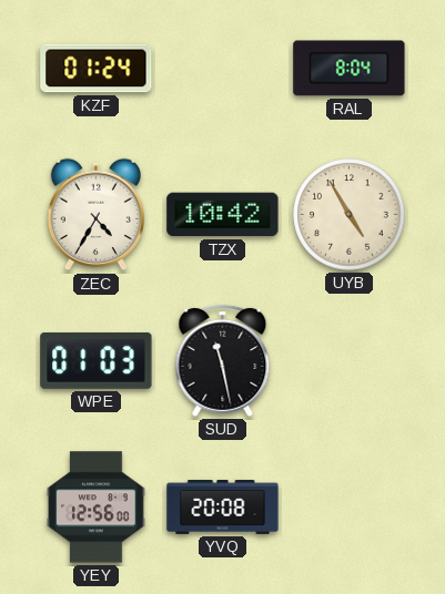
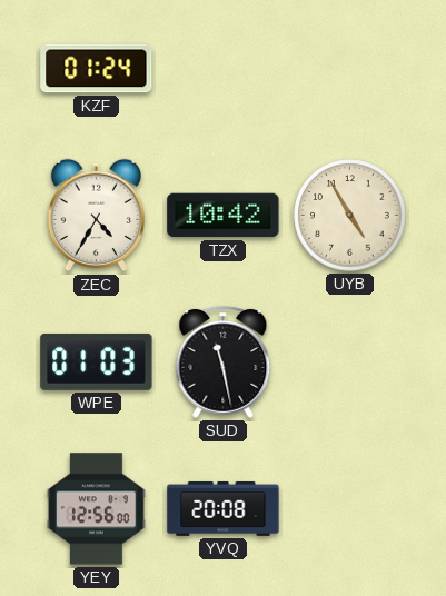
RAL: 8:04 -> none
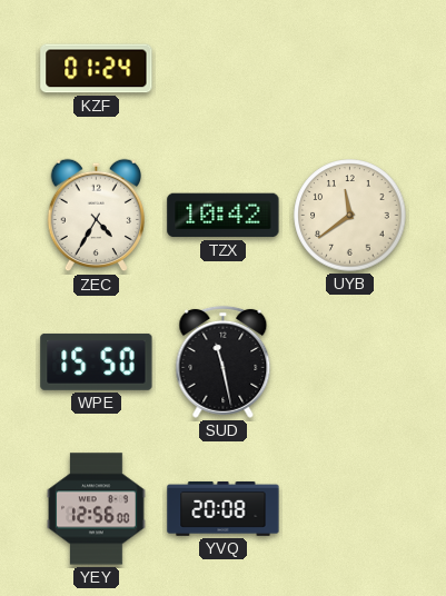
UYB: 4:55 -> 11:39
WPE: 01:03 -> 15:50
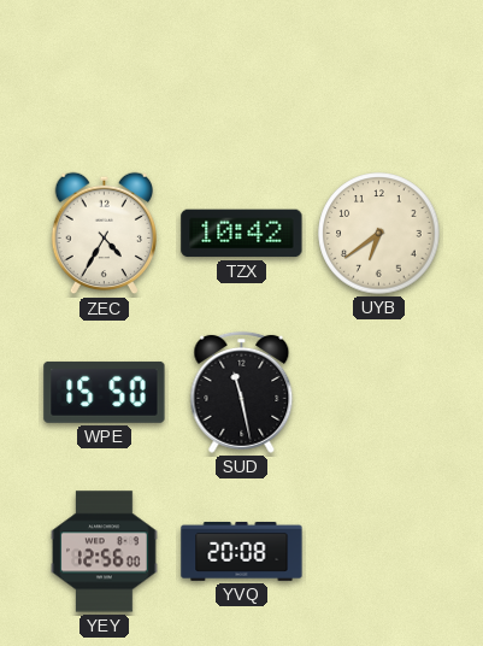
KZF: 01:24 -> none
UYB: 11:39 -> 6:39
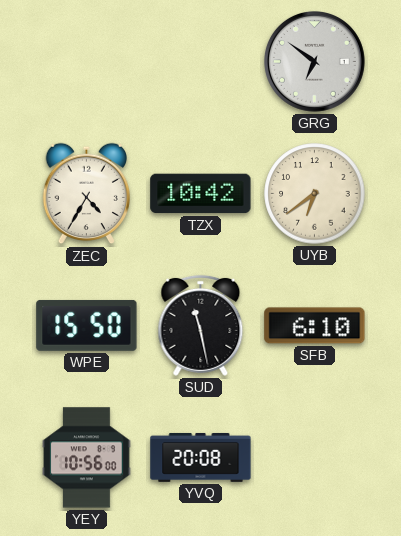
GRG: none -> 6:51
SFB: none -> 6:10
YEY: 12:56 -> 10:56
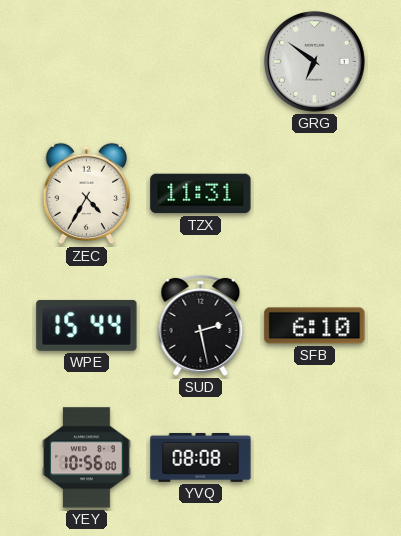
TZX: 10:42 -> 11:31
UYB: 6:39 -> none
WPE: 15:50 -> 15:44
SUD: 11:28 -> 2:28
YVQ: 20:08 -> 08:08
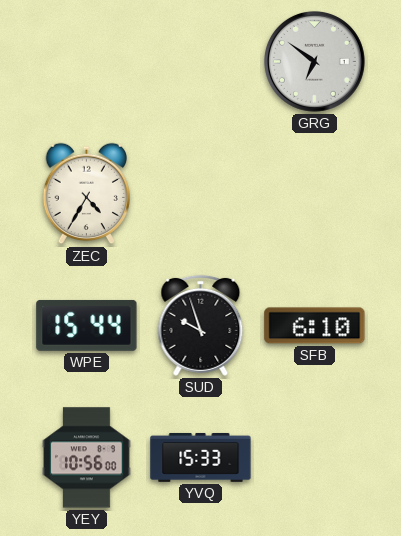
TZX: 11:31 -> none
SUD: 2:28 -> 9:57
YVQ: 08:08 -> 15:33
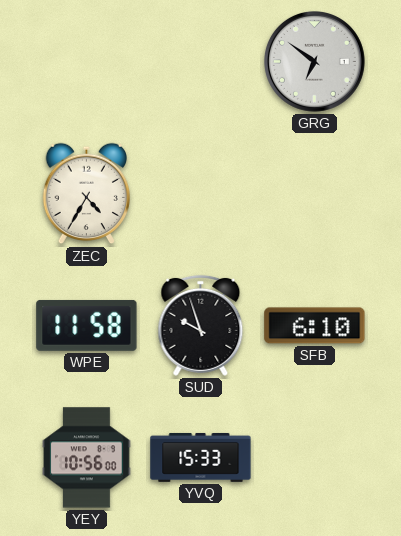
WPE: 15:44 -> 11:58
